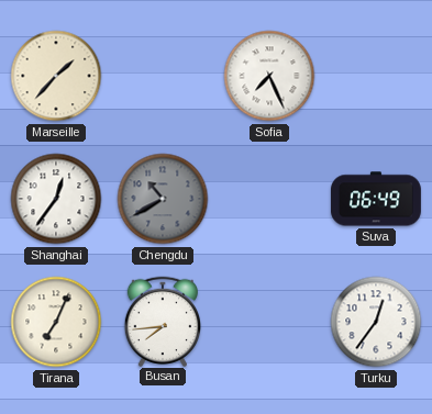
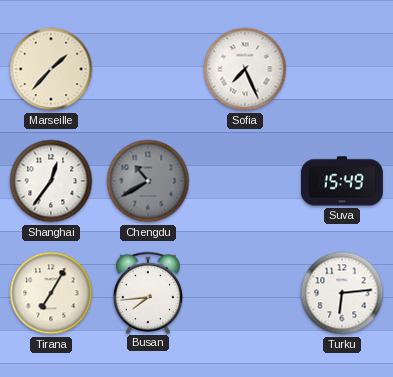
Suva: 06:49 -> 15:49
Tirana: 7:04 -> 7:05
Turku: 12:36 -> 6:14
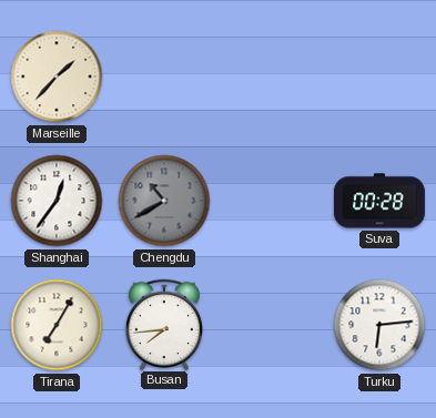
Sofia: 7:26 -> none
Suva: 15:49 -> 00:28
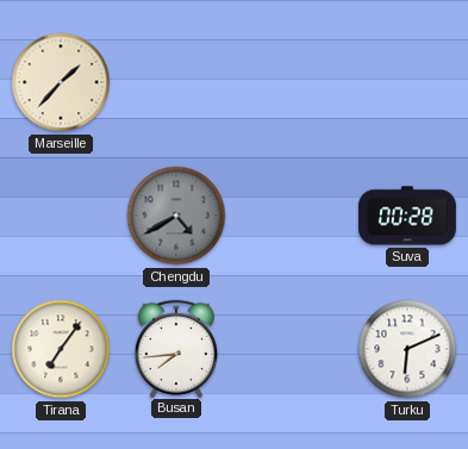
Shanghai: 12:36 -> none
Chengdu: 10:40 -> 4:40
Tirana: 7:05 -> 7:06
Turku: 6:14 -> 6:11
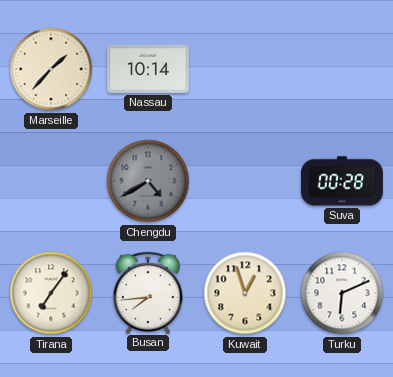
Nassau: none -> 10:14
Kuwait: none -> 12:57
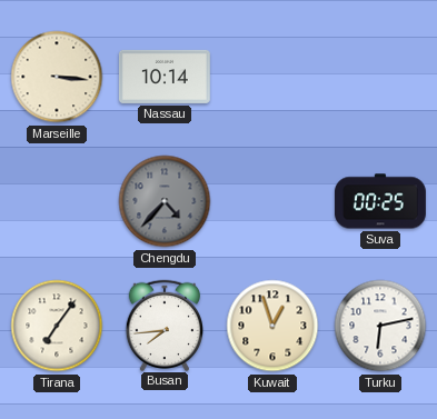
Marseille: 1:37 -> 3:16
Chengdu: 4:40 -> 4:37
Suva: 00:28 -> 00:25
Turku: 6:11 -> 6:13
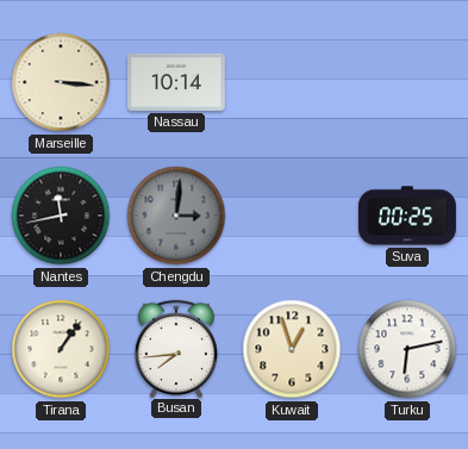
Nantes: none -> 11:43
Chengdu: 4:37 -> 3:01
Tirana: 7:06 -> 1:06
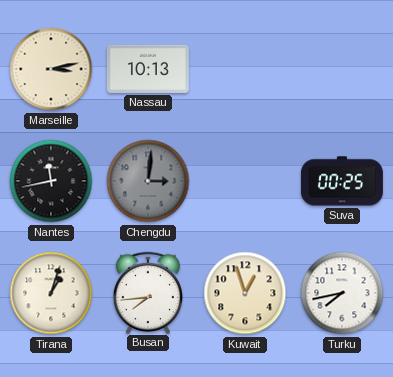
Marseille: 3:16 -> 3:13
Nassau: 10:14 -> 10:13
Tirana: 1:06 -> 1:03
Turku: 6:13 -> 7:43
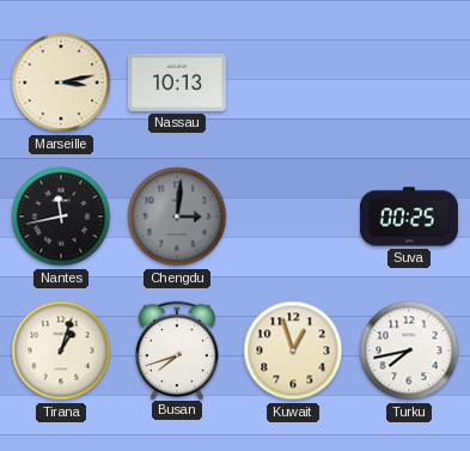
Busan: 7:44 -> 7:42
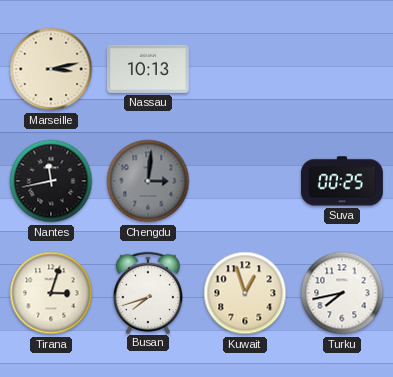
Tirana: 1:03 -> 3:03
